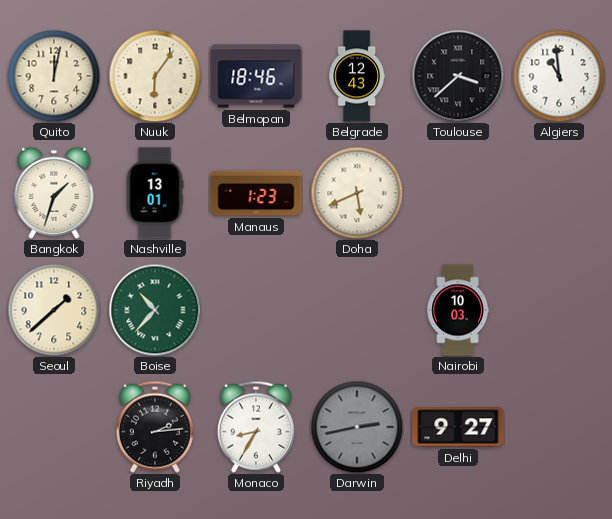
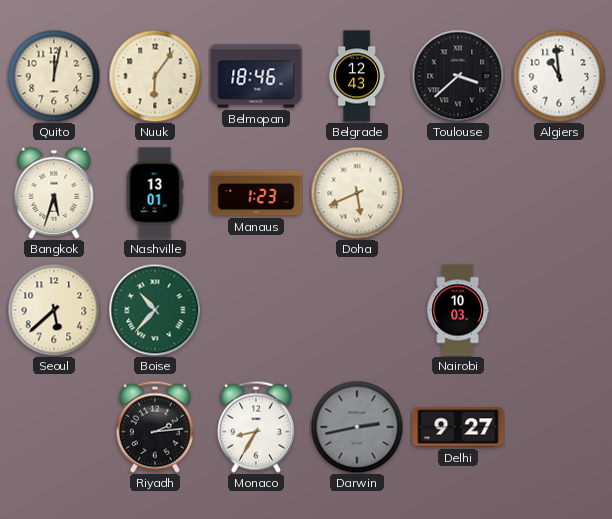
Bangkok: 1:33 -> 5:33
Seoul: 1:38 -> 5:38
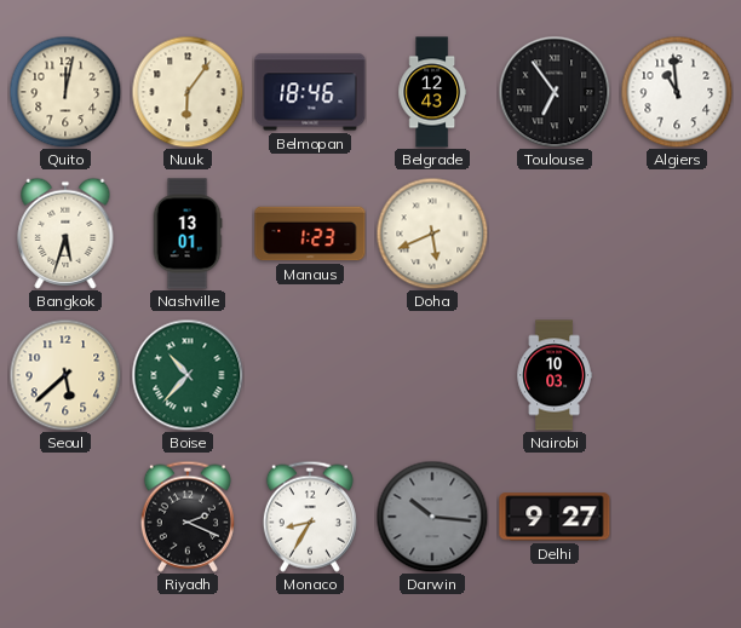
Toulouse: 3:38 -> 6:54
Riyadh: 2:14 -> 2:19
Darwin: 2:43 -> 10:16
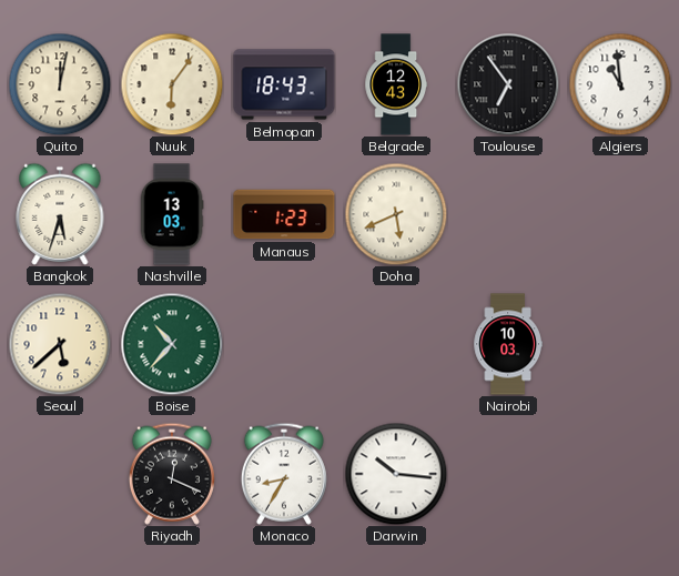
Belmopan: 18:46 -> 18:43
Nashville: 13:01 -> 13:03
Riyadh: 2:19 -> 12:19
Darwin dial: grey -> white
Delhi: 9:27 -> none
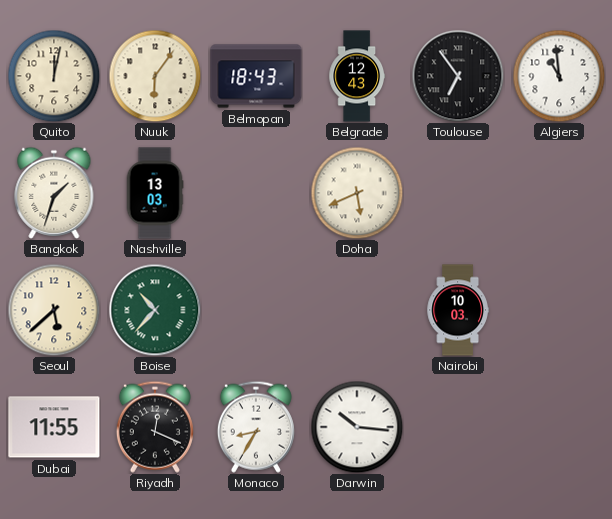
Bangkok: 5:33 -> 1:33
Manaus: 1:23 -> none
Dubai: none -> 11:55
